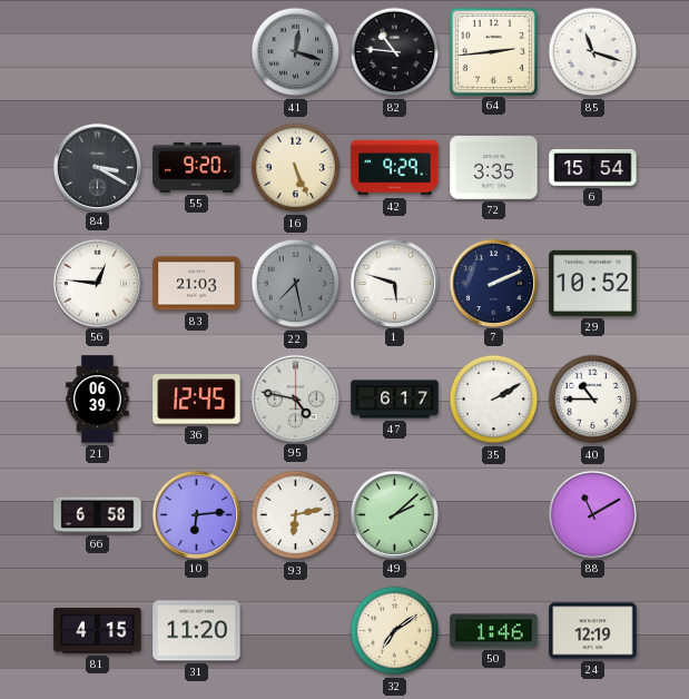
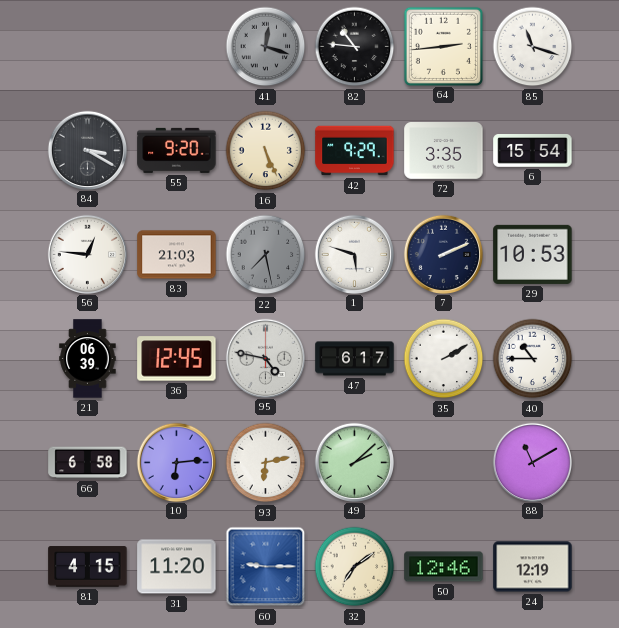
29: 10:52 -> 10:53
60: none -> 9:15
50: 1:46 -> 12:46
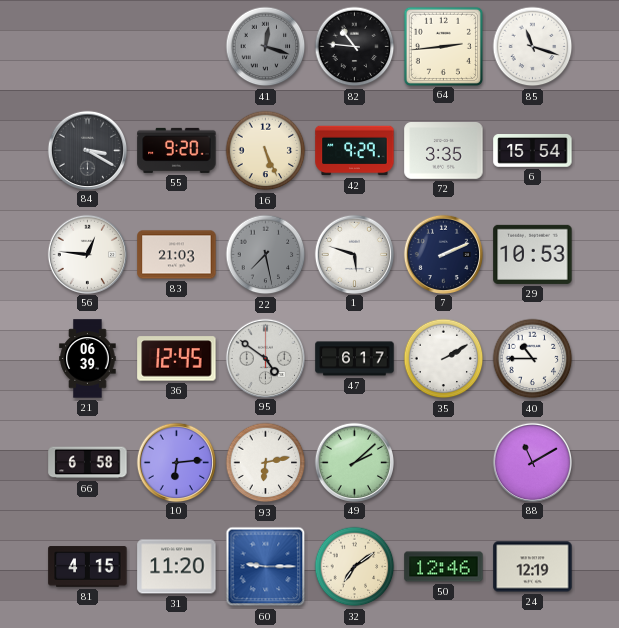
95: 4:47 -> 4:51
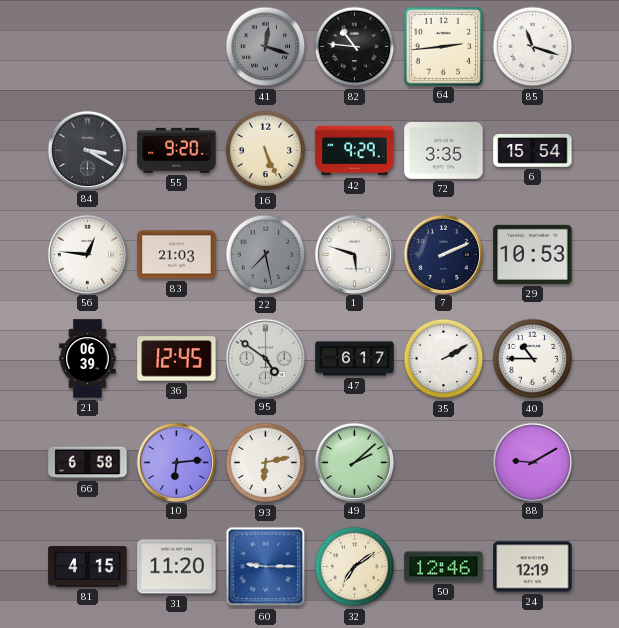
88: 11:10 -> 9:10
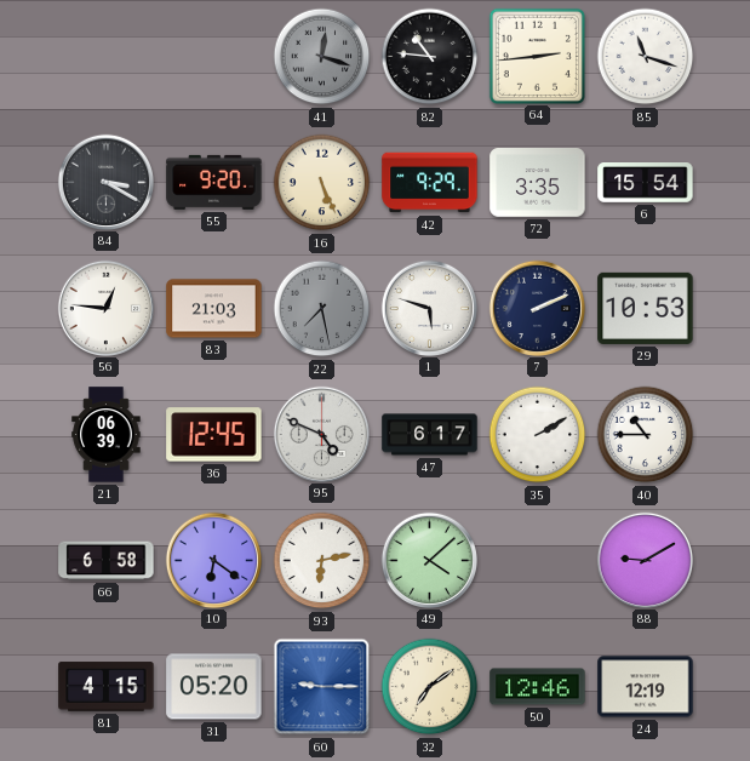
95: 4:51 -> 4:49
10: 6:14 -> 6:21
49: 2:08 -> 4:08
31: 11:20 -> 05:20
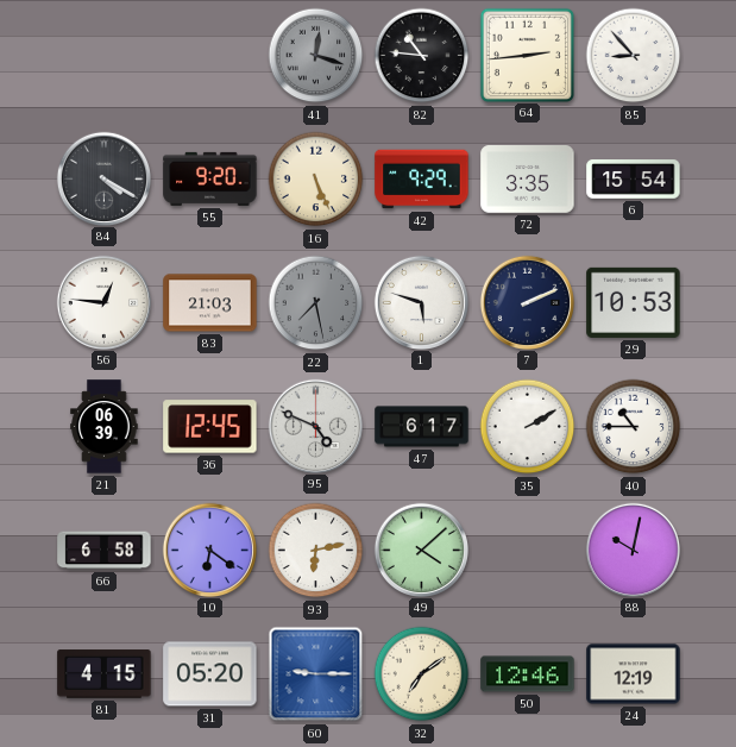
85: 11:18 -> 8:53
84: 3:20 -> 4:20
88: 9:10 -> 10:02
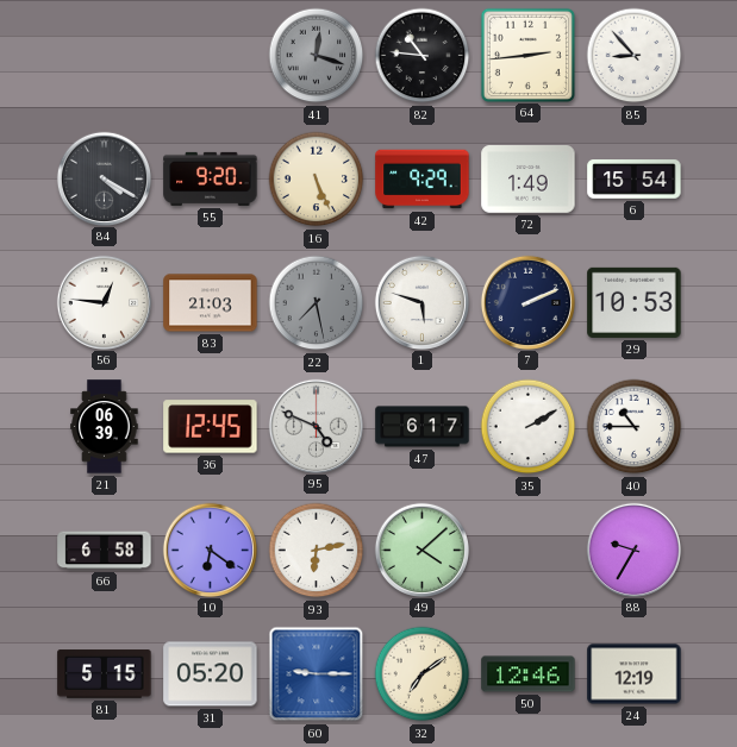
72: 3:35 -> 1:49
88: 10:02 -> 9:35
81: 4:15 -> 5:15
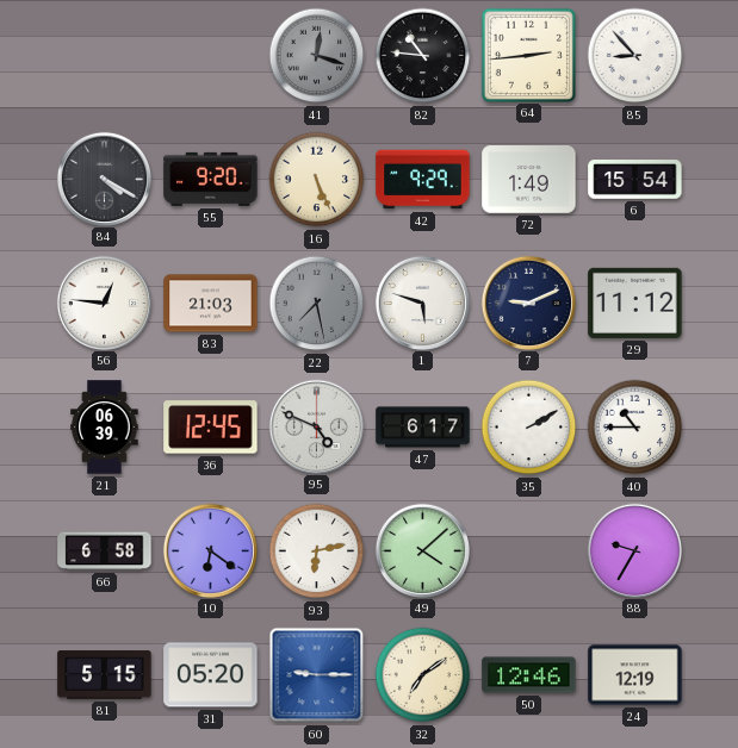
7: 2:11 -> 9:11
29: 10:53 -> 11:12
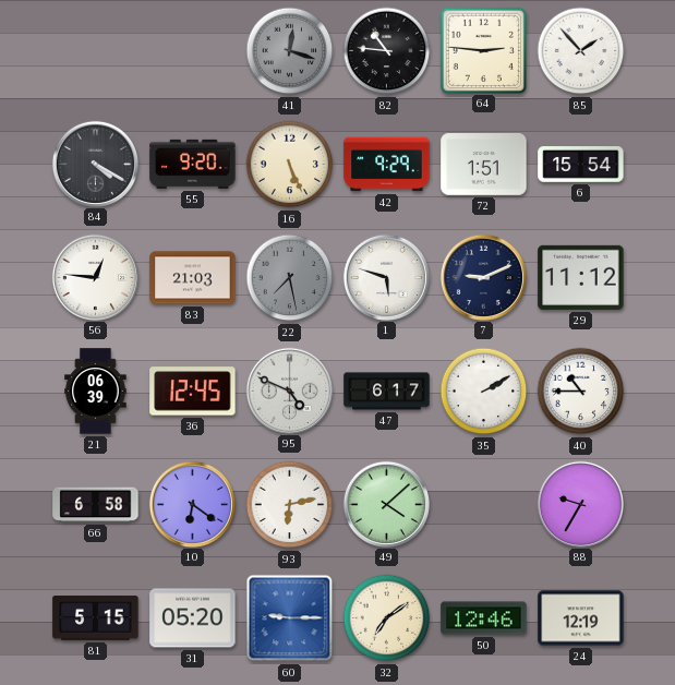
64: 2:44 -> 2:46
85: 8:53 -> 1:53
72: 1:49 -> 1:51
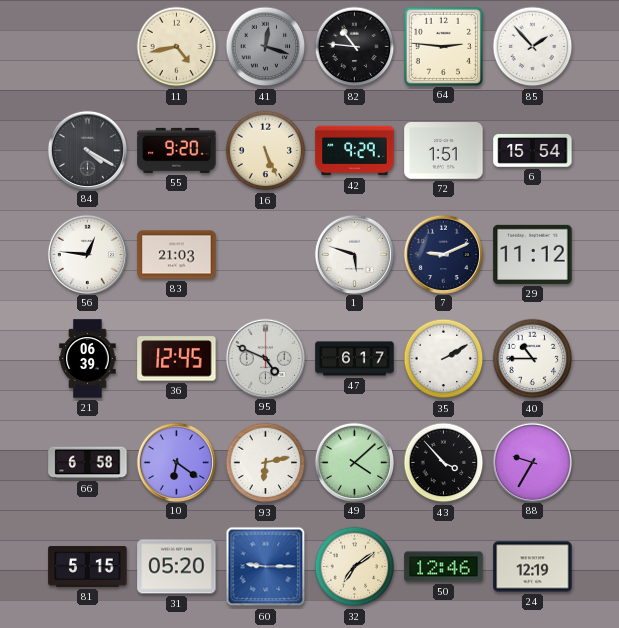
11: none -> 4:43
22: 7:28 -> none
43: none -> 3:53
